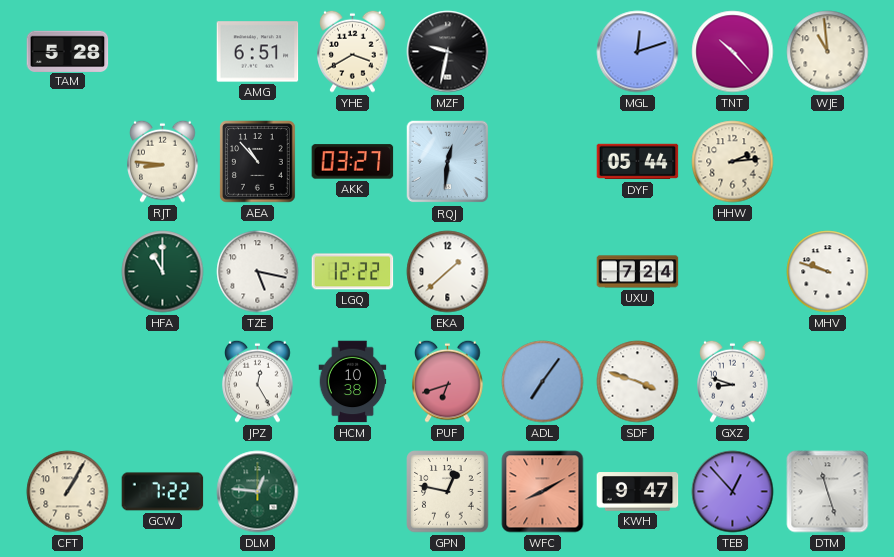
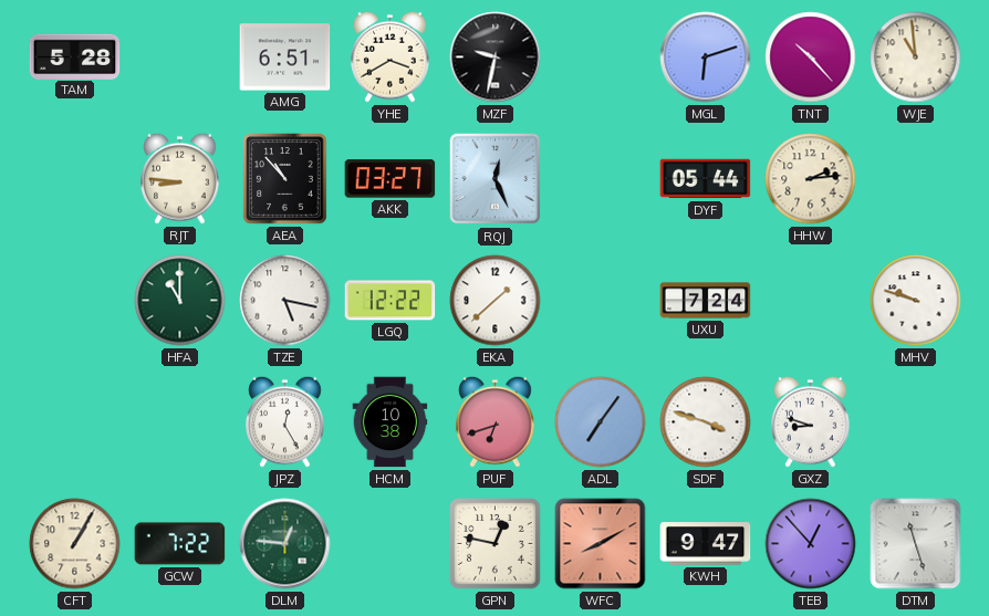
MGL: 12:12 -> 6:12
RQJ: 12:31 -> 12:26
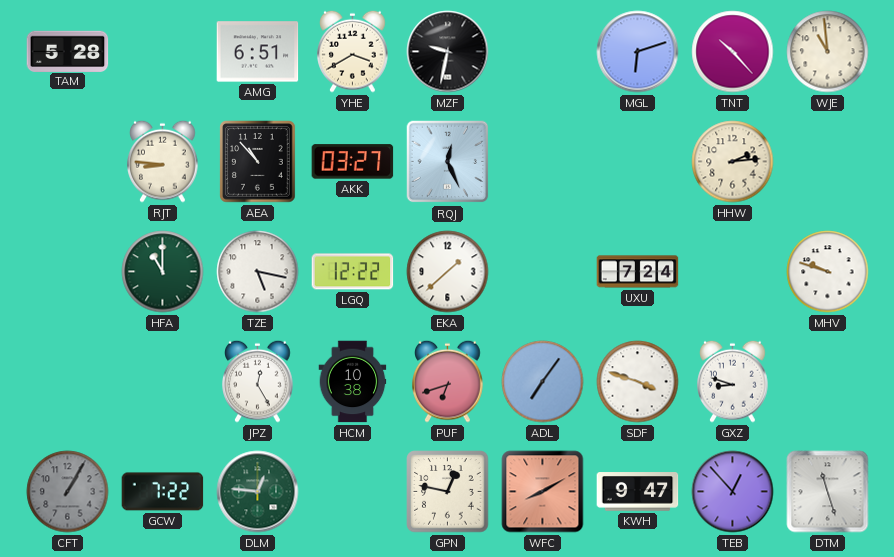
DYF: 05:44 -> none
CFT dial: cream -> grey
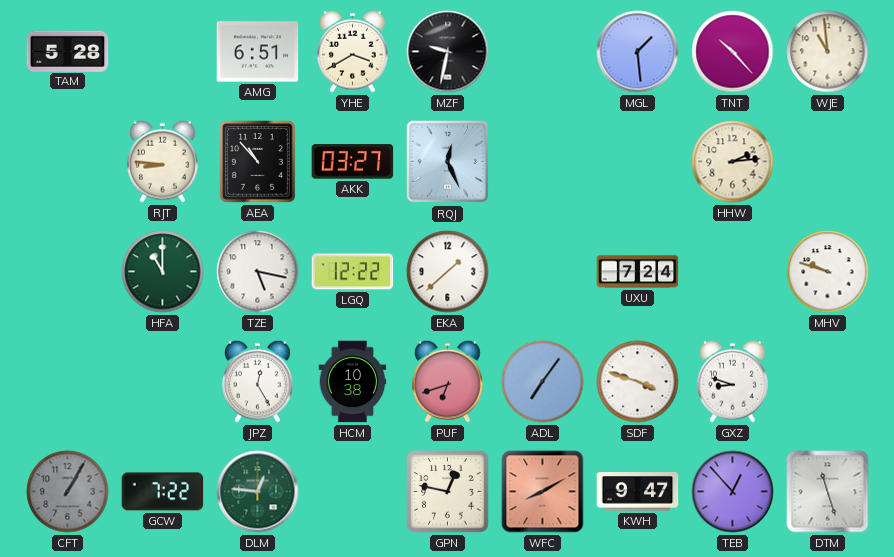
MGL: 6:12 -> 1:29
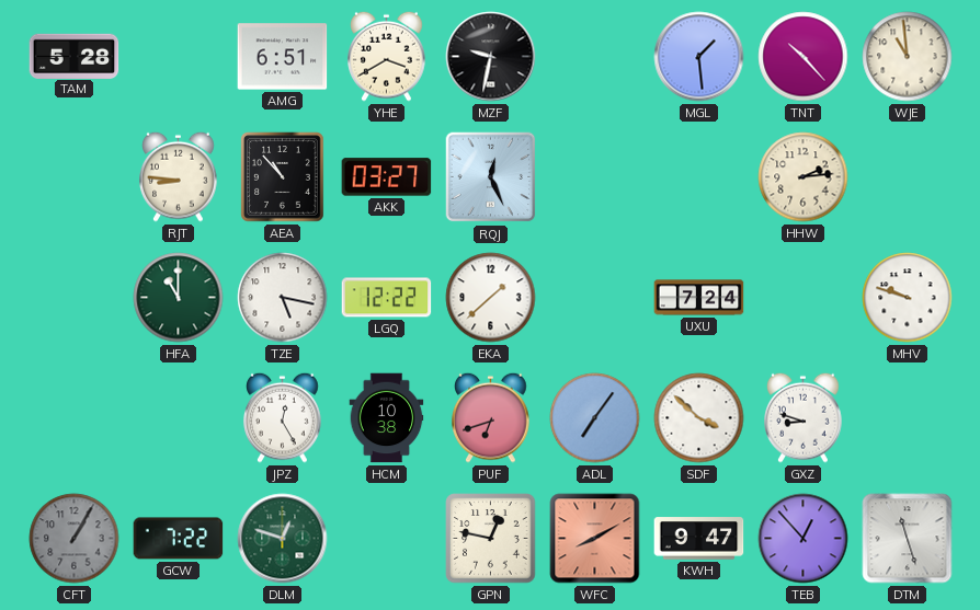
SDF: 3:48 -> 3:52
DLM: 12:46 -> 12:48
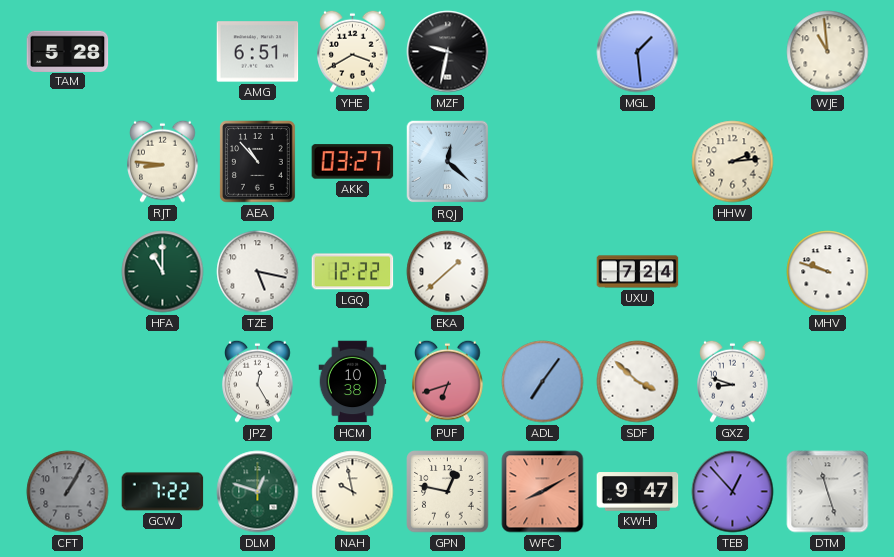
TNT: 10:23 -> none
RQJ: 12:26 -> 12:22
NAH: none -> 9:58
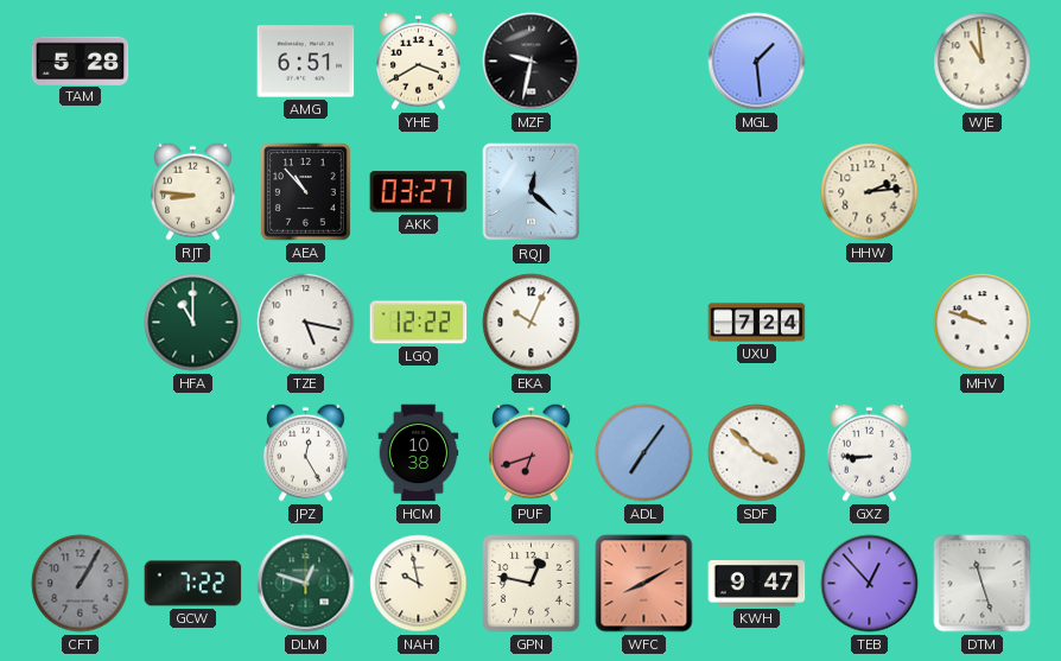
EKA: 1:38 -> 10:04
GXZ: 8:48 -> 8:45
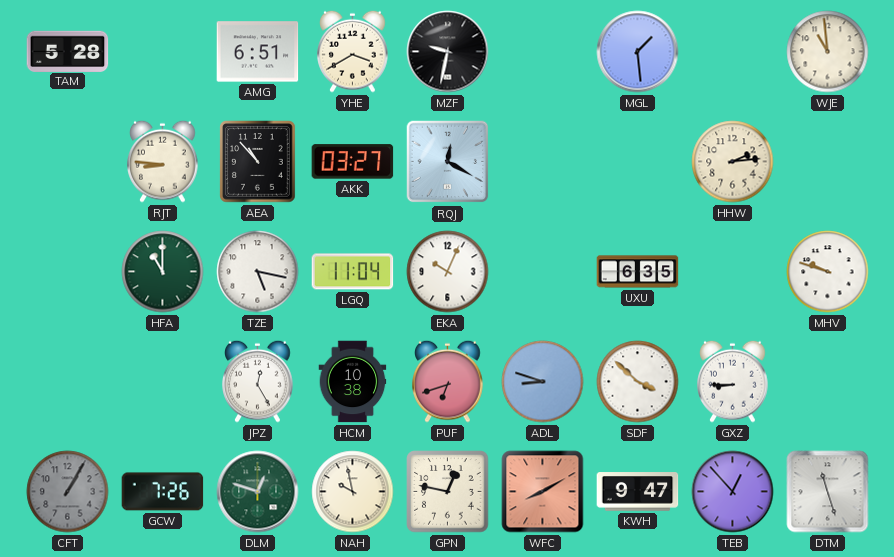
RQJ: 12:22 -> 12:20
LGQ: 12:22 -> 11:04
UXU: 7:24 -> 6:35
ADL: 7:06 -> 8:48
GCW: 7:22 -> 7:26
